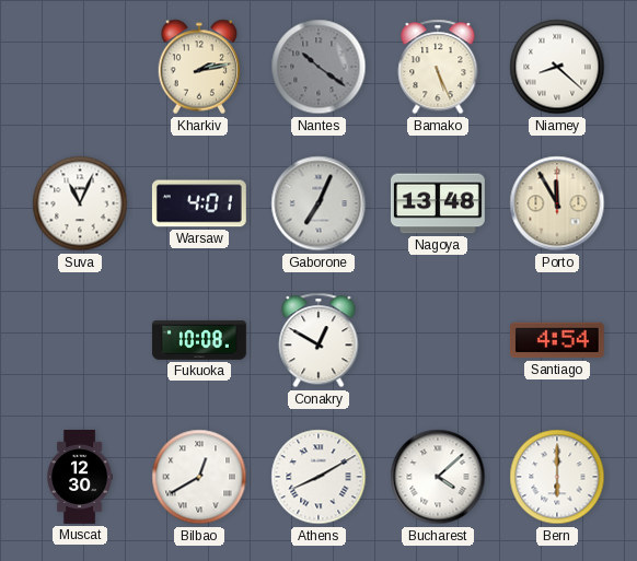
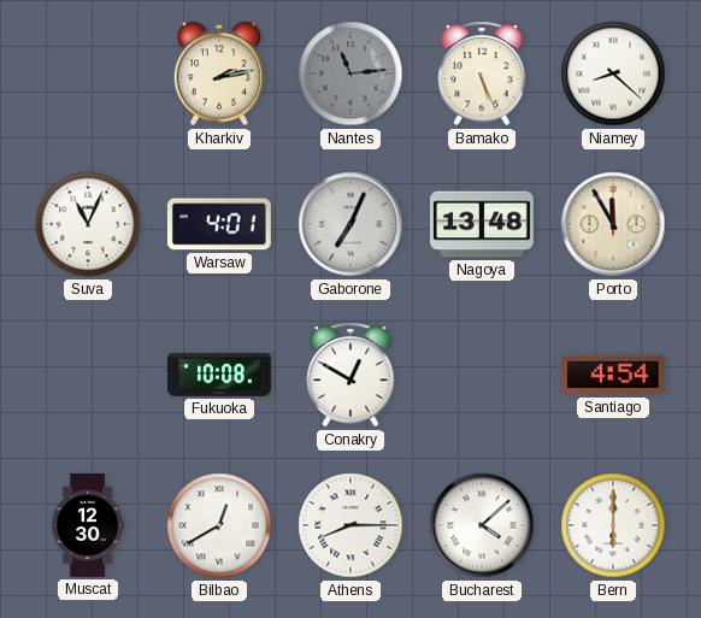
Nantes: 10:21 -> 11:14
Athens: 8:10 -> 8:15
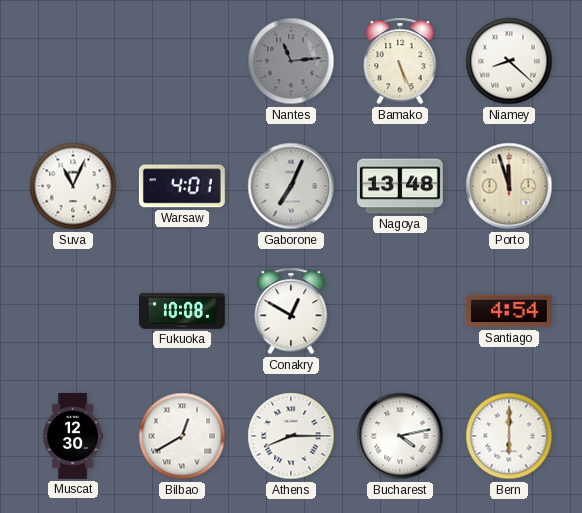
Kharkiv: 2:13 -> none
Porto: 11:55 -> 11:57
Bucharest: 4:08 -> 4:13
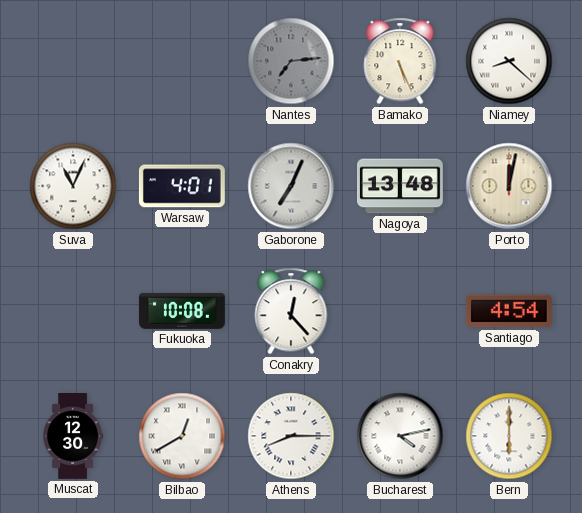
Nantes: 11:14 -> 7:14
Porto: 11:57 -> 12:02
Conakry: 12:50 -> 12:23
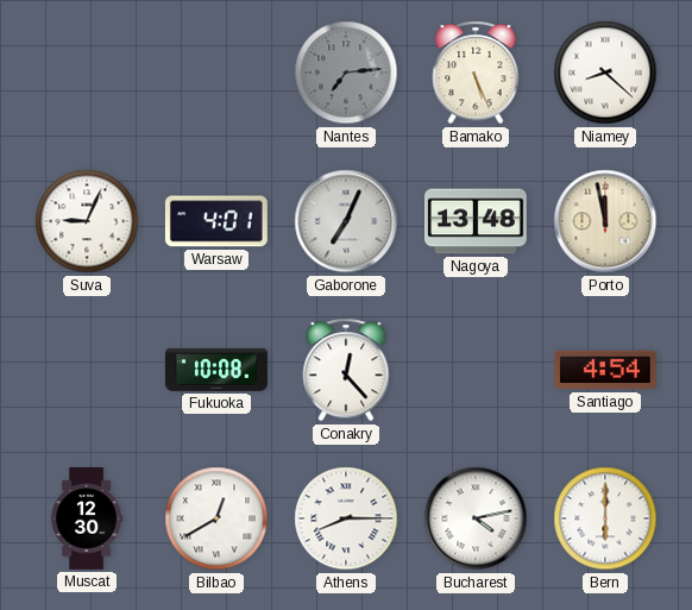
Suva: 11:04 -> 9:04
Porto: 12:02 -> 11:58
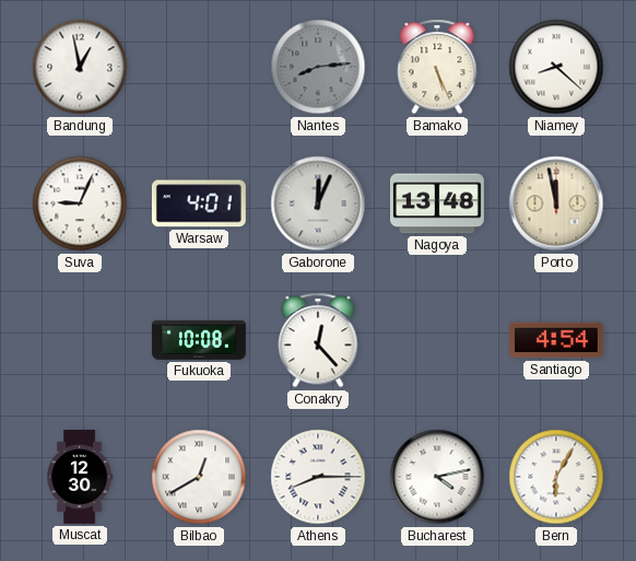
Bandung: none -> 12:58
Nantes: 7:14 -> 8:14
Gaborone: 7:04 -> 12:04
Bern: 6:00 -> 6:05
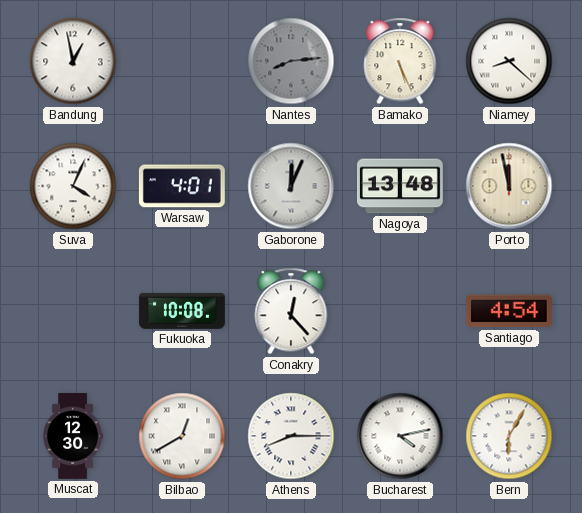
Suva: 9:04 -> 4:04
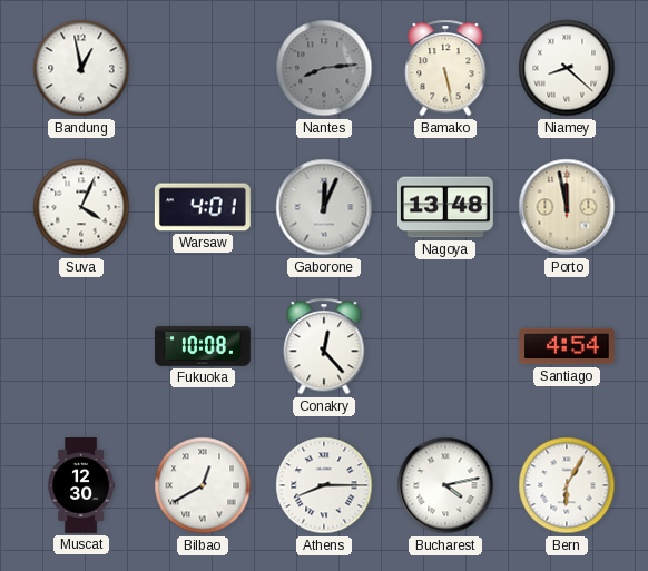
Bamako: 5:26 -> 5:28
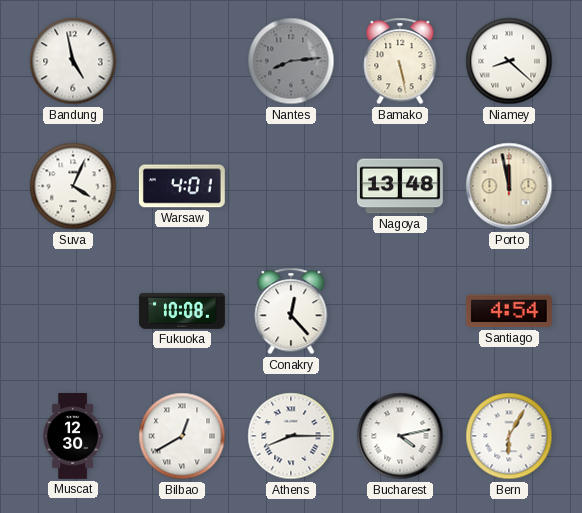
Bandung: 12:58 -> 4:58
Gaborone: 12:04 -> none
